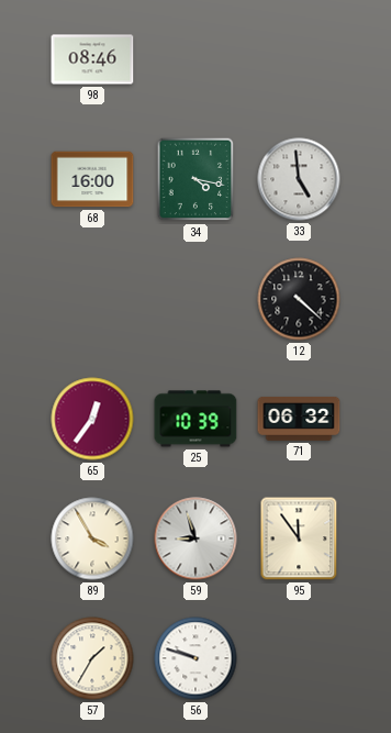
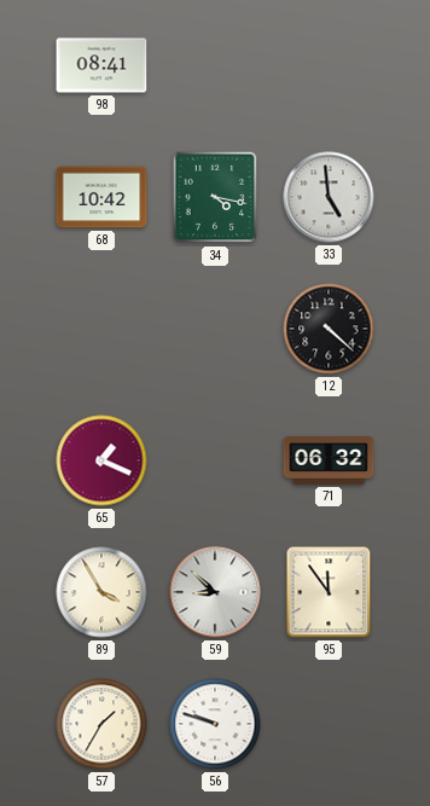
98: 08:46 -> 08:41
68: 16:00 -> 10:42
65: 12:36 -> 1:19
25: 10:39 -> none
59: 8:57 -> 8:52
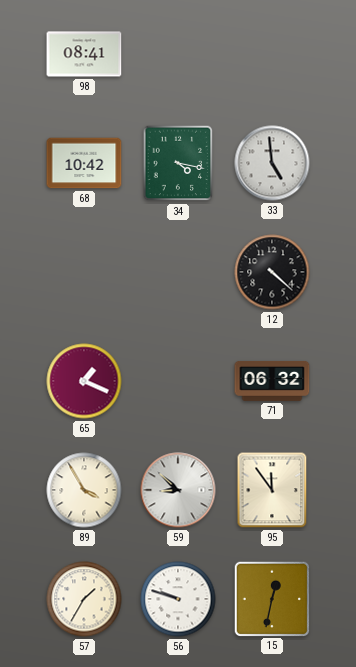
15: none -> 12:32
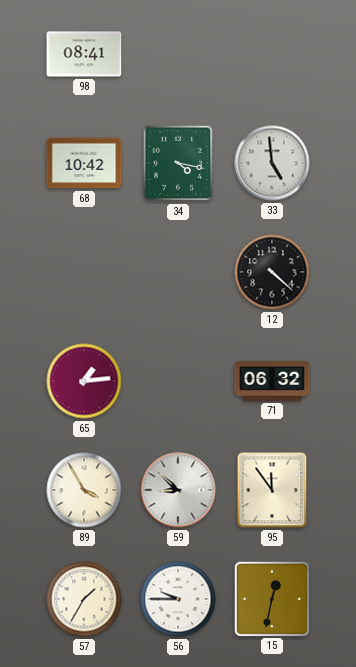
65: 1:19 -> 1:14
56: 9:48 -> 9:45
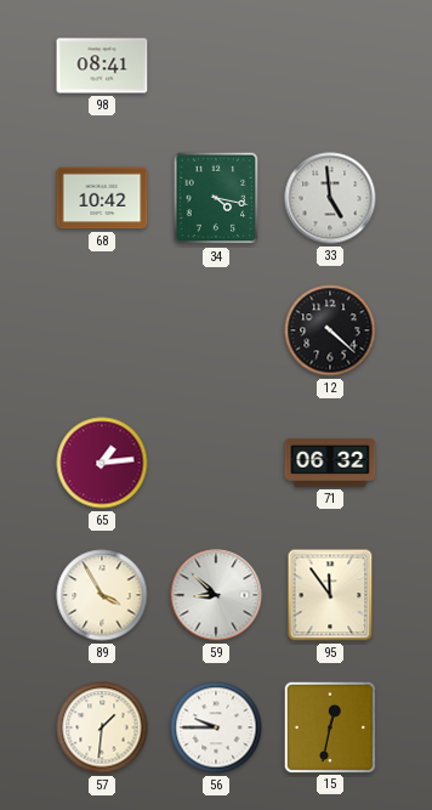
57: 1:35 -> 1:31
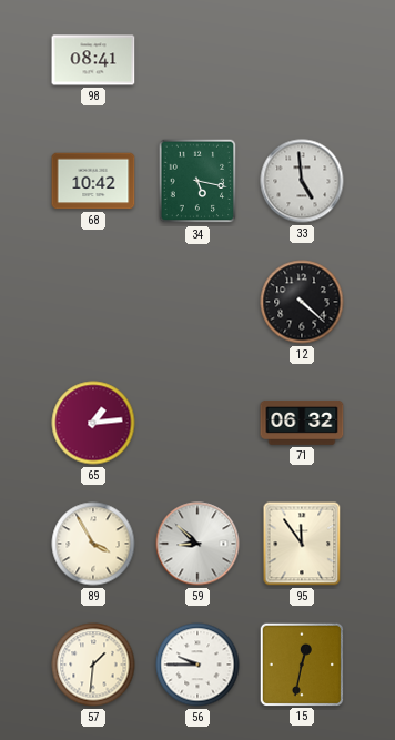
34: 4:17 -> 5:17
